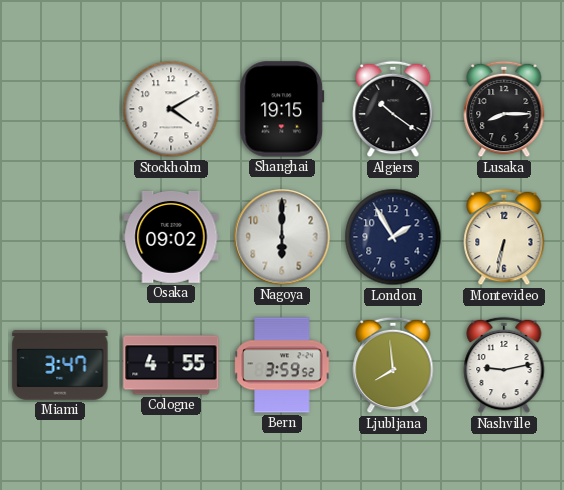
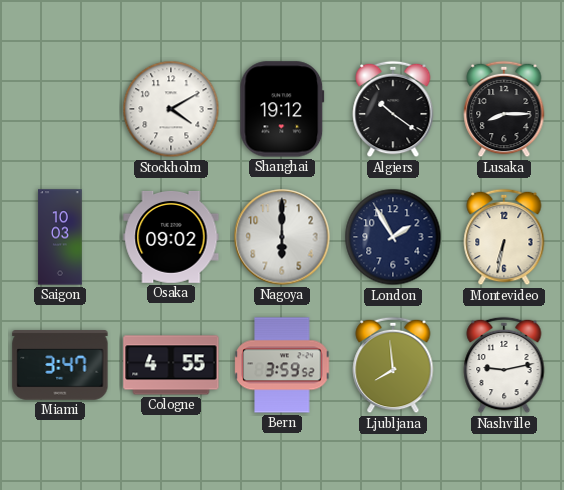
Shanghai: 19:15 -> 19:12
Saigon: none -> 10:03
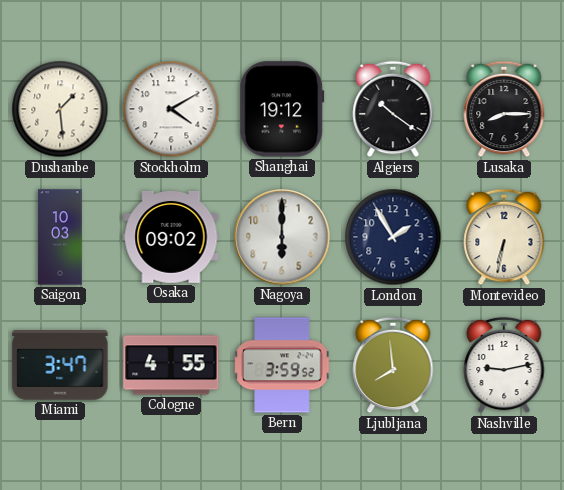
Dushanbe: none -> 1:29
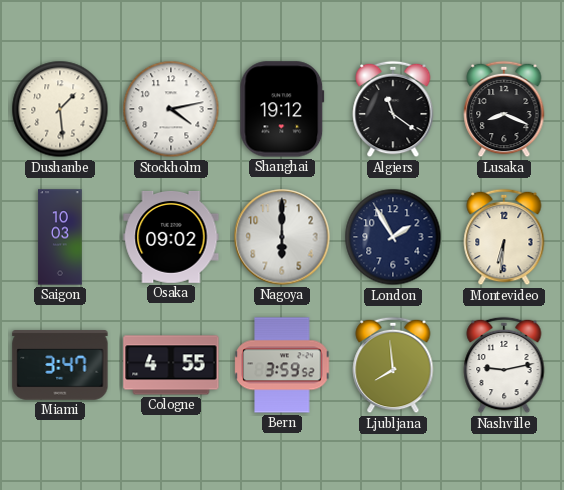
Stockholm: 4:10 -> 4:13
Algiers: 10:21 -> 11:21
Lusaka: 8:15 -> 8:19
Montevideo: 6:32 -> 6:31
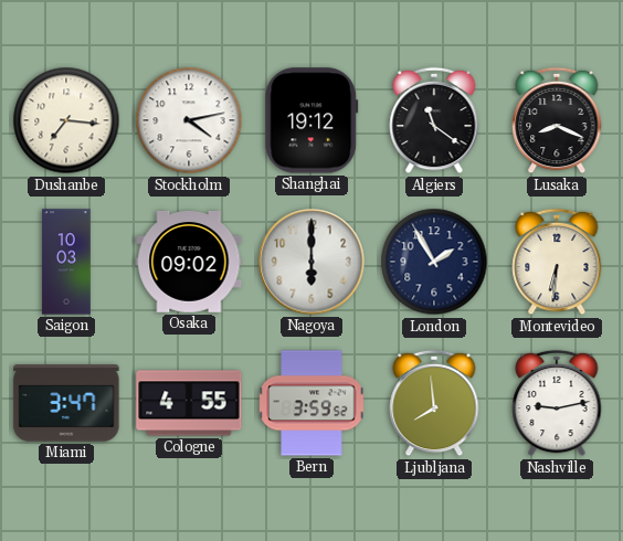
Dushanbe: 1:29 -> 7:16
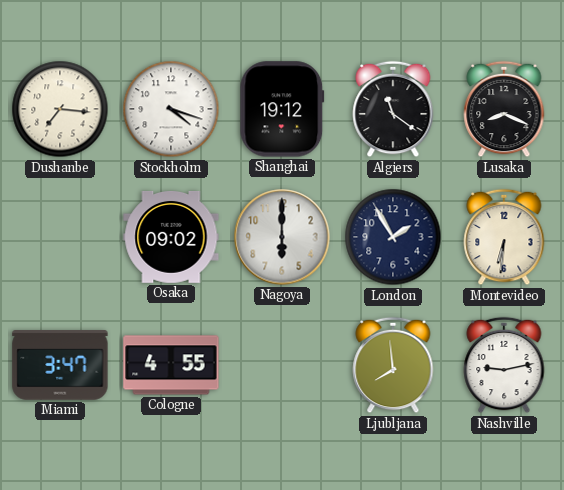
Stockholm: 4:13 -> 4:18
Saigon: 10:03 -> none
Bern: 3:59 -> none
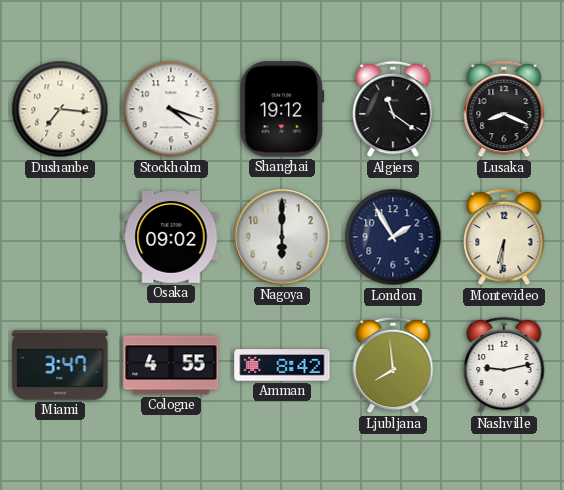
Amman: none -> 8:42
